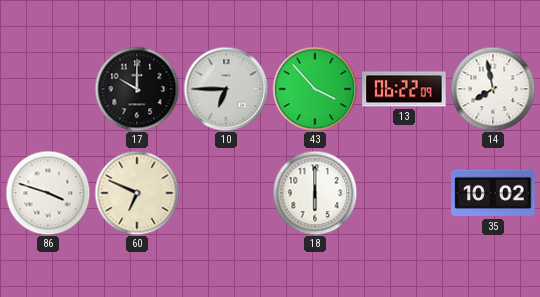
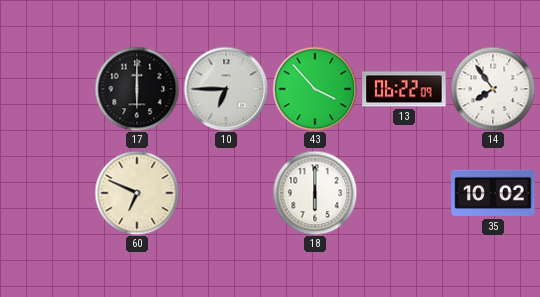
17: 10:00 -> 6:00
14: 7:58 -> 7:54
86: 3:48 -> none
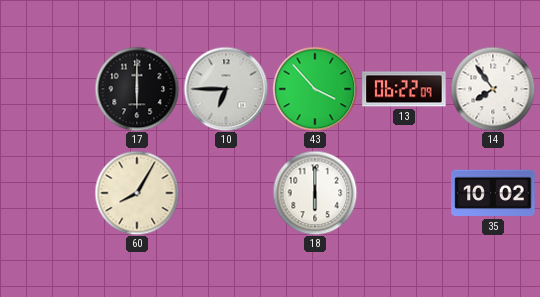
60: 6:49 -> 8:05
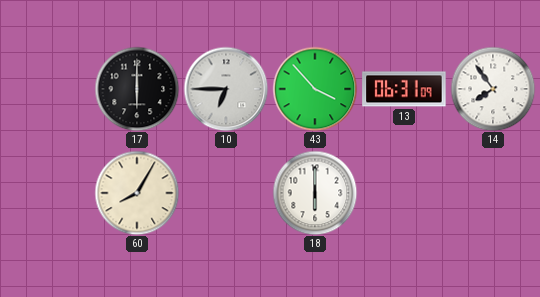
13: 06:22 -> 06:31
35: 10:02 -> none
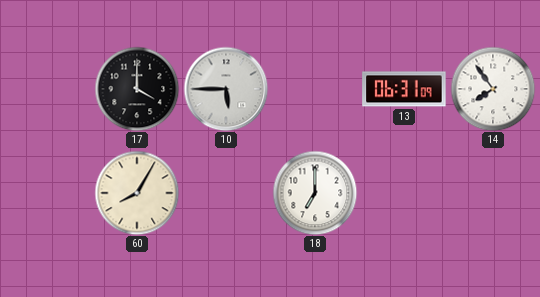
17: 6:00 -> 4:00
10: 6:45 -> 5:45
43: 3:53 -> none
18: 6:00 -> 7:00
